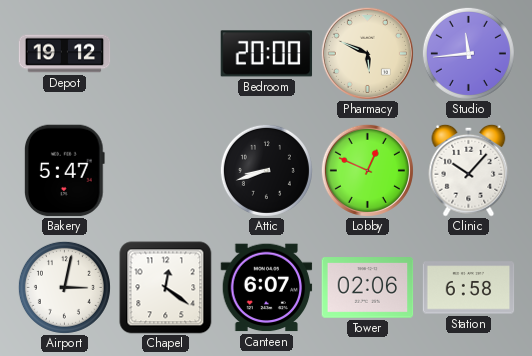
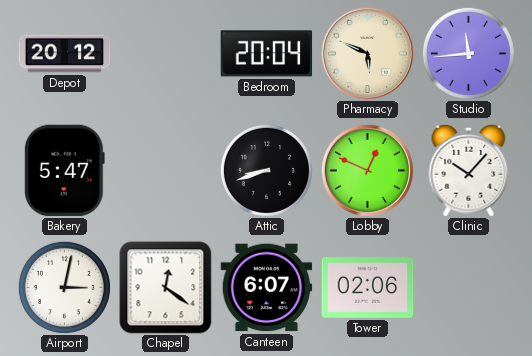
Depot: 19:12 -> 20:12
Bedroom: 20:00 -> 20:04
Station: 6:58 -> none
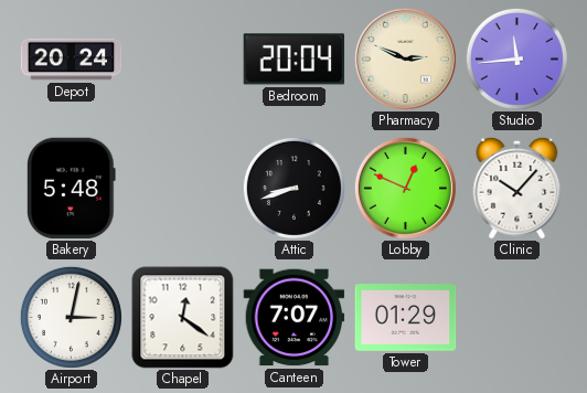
Depot: 20:12 -> 20:24
Pharmacy: 5:49 -> 2:49
Bakery: 5:47 -> 5:48
Canteen: 6:07 -> 7:07
Tower: 02:06 -> 01:29
